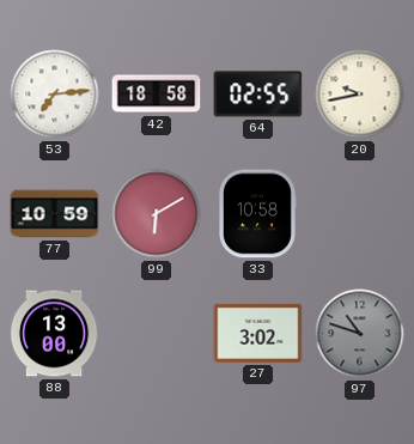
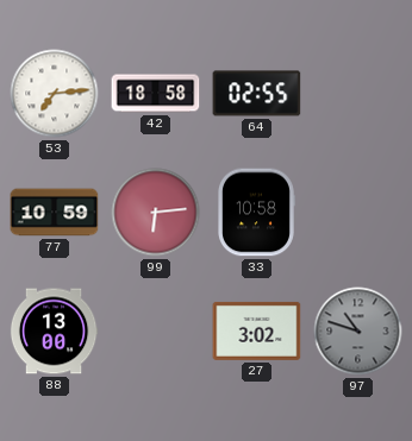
20: 9:43 -> none
99: 6:10 -> 6:14
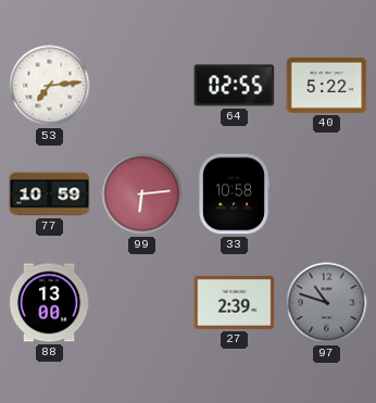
42: 18:58 -> none
40: none -> 5:22
27: 3:02 -> 2:39
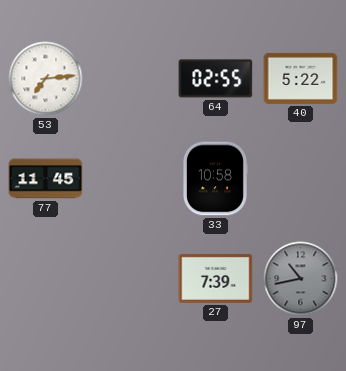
77: 10:59 -> 11:45
99: 6:14 -> none
88: 13:00 -> none
27: 2:39 -> 7:39
97: 10:48 -> 10:43
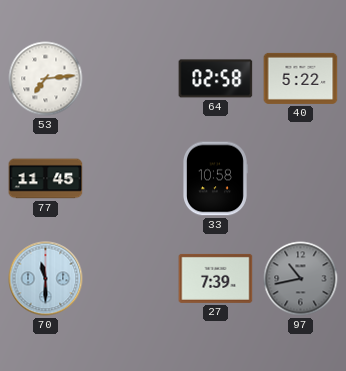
64: 02:55 -> 02:58
70: none -> 11:30
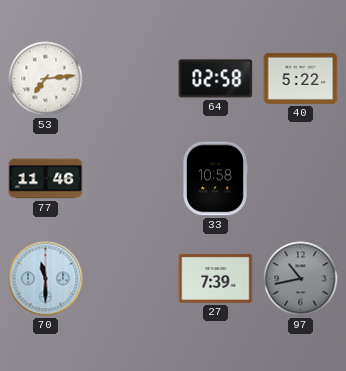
77: 11:45 -> 11:46
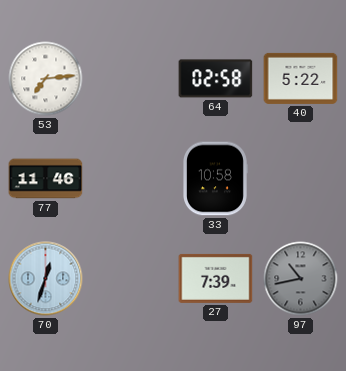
70: 11:30 -> 12:33
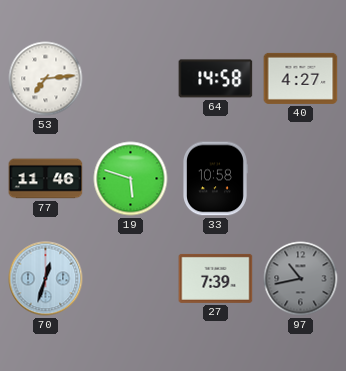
64: 02:58 -> 14:58
40: 5:22 -> 4:27
19: none -> 5:48
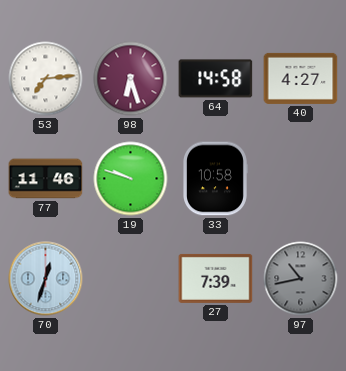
98: none -> 6:27
19: 5:48 -> 9:48
